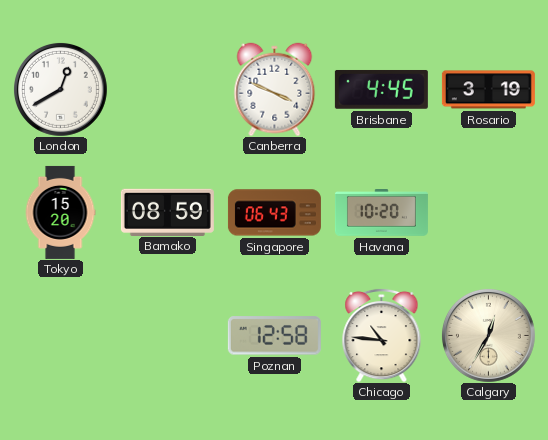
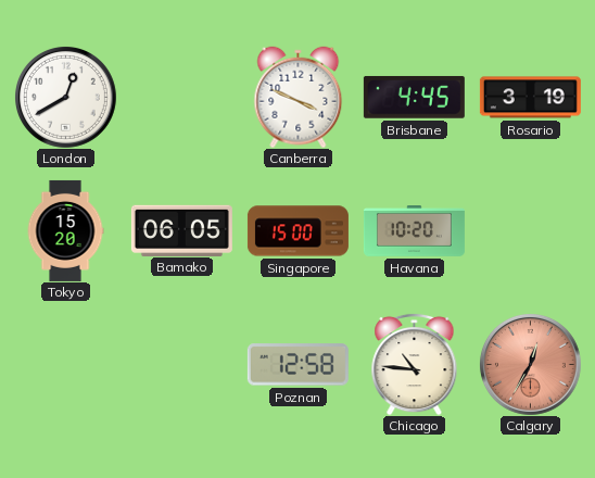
Bamako: 08:59 -> 06:05
Singapore: 06:43 -> 15:00
Calgary dial: cream -> salmon
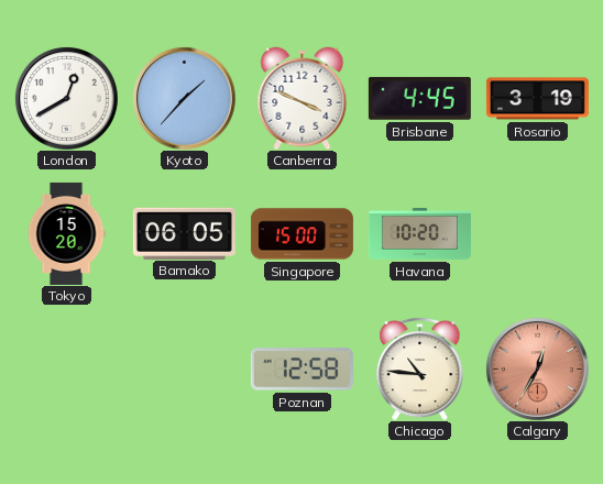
Kyoto: none -> 1:37
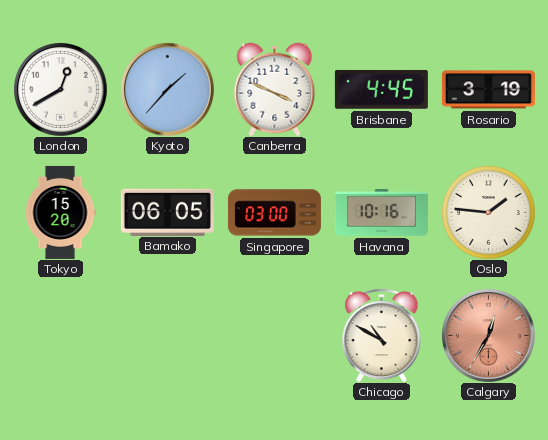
Singapore: 15:00 -> 03:00
Havana: 10:20 -> 10:16
Oslo: none -> 1:46
Poznan: 12:58 -> none
Chicago: 10:46 -> 10:50
